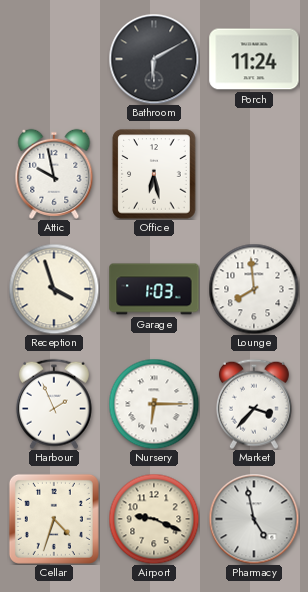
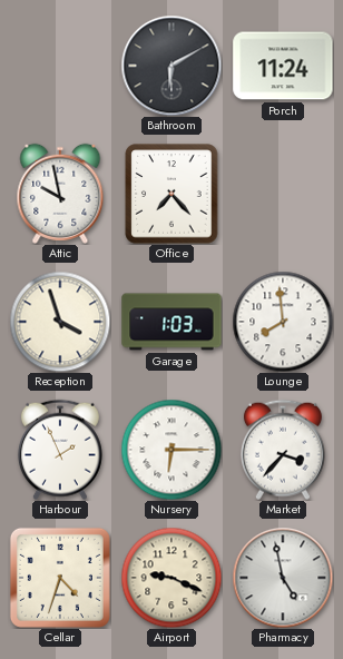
Office: 6:28 -> 7:23
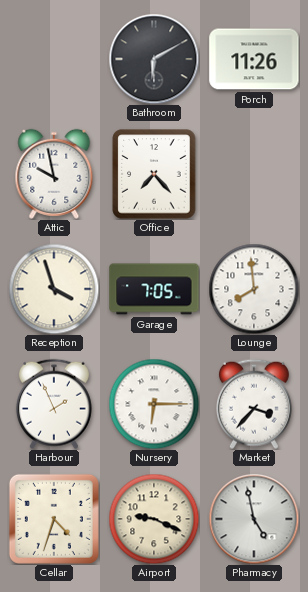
Porch: 11:24 -> 11:26
Garage: 1:03 -> 7:05
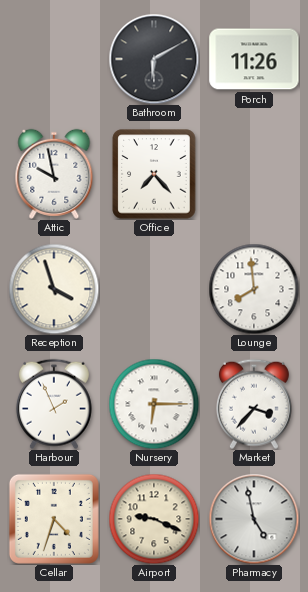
Garage: 7:05 -> none
